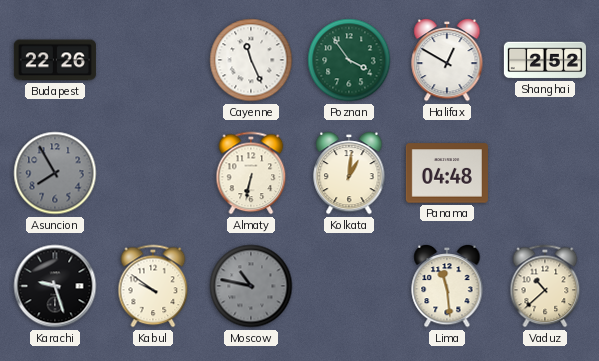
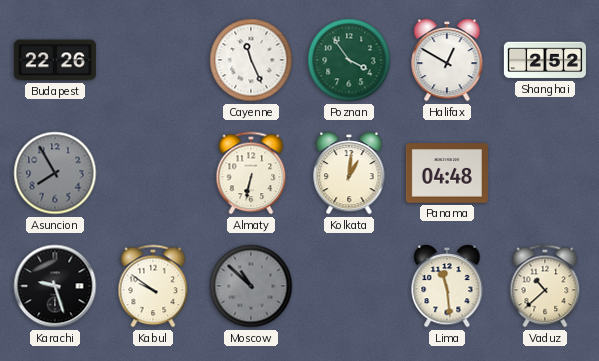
Moscow: 10:47 -> 10:52
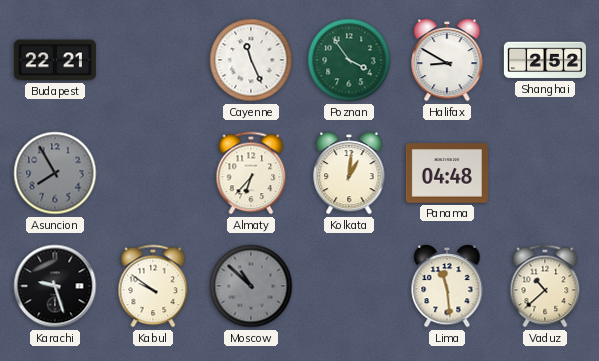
Budapest: 22:26 -> 22:21
Halifax: 12:50 -> 8:50
Almaty: 6:32 -> 6:37
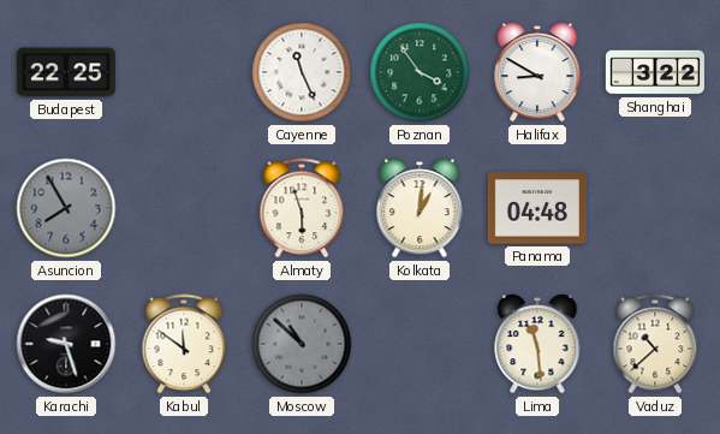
Budapest: 22:21 -> 22:25
Shanghai: 2:52 -> 3:22
Almaty: 6:37 -> 5:57
Kabul: 9:51 -> 11:51
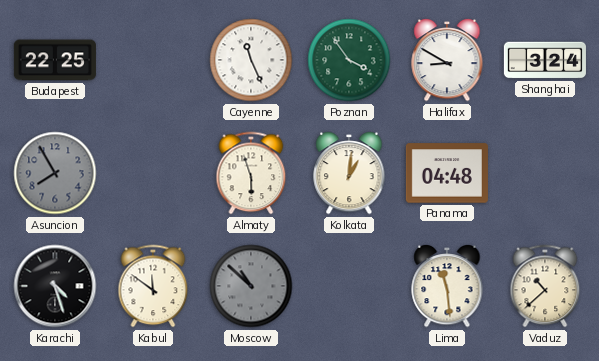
Shanghai: 3:22 -> 3:24
Karachi: 9:27 -> 4:27
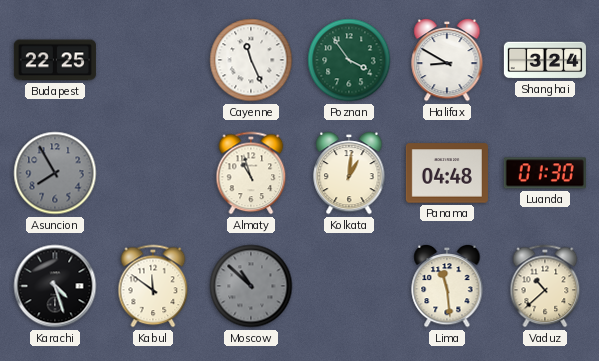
Almaty: 5:57 -> 10:57
Luanda: none -> 01:30
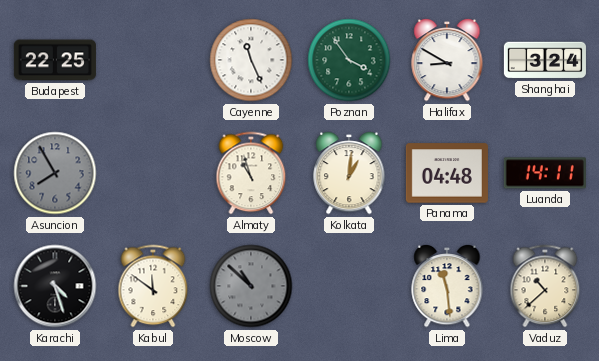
Luanda: 01:30 -> 14:11
